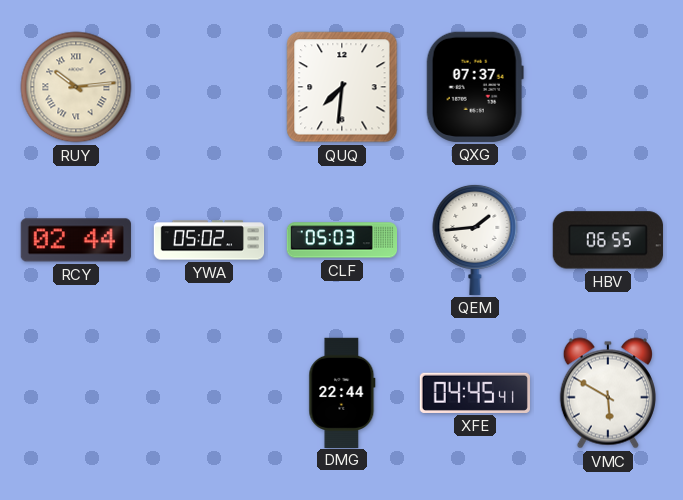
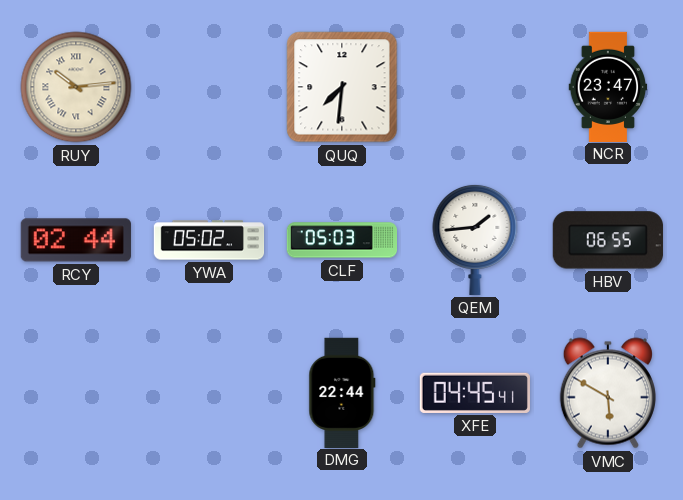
QXG: 07:37 -> none
NCR: none -> 23:47
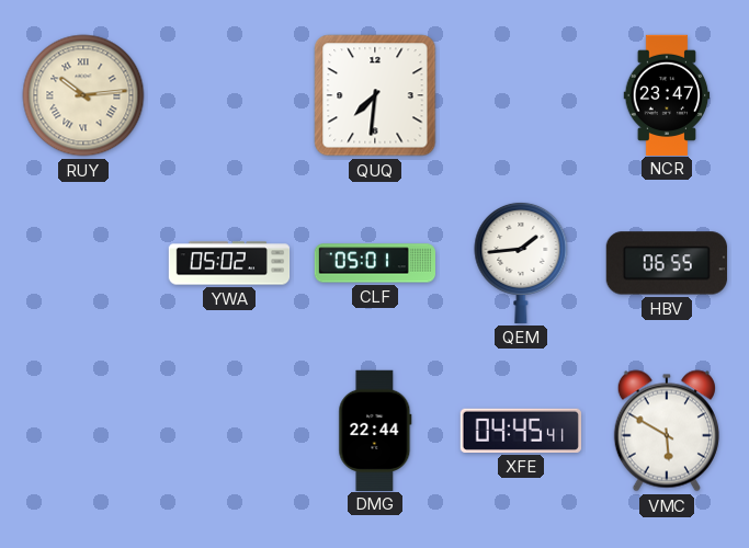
RCY: 02:44 -> none
CLF: 05:03 -> 05:01
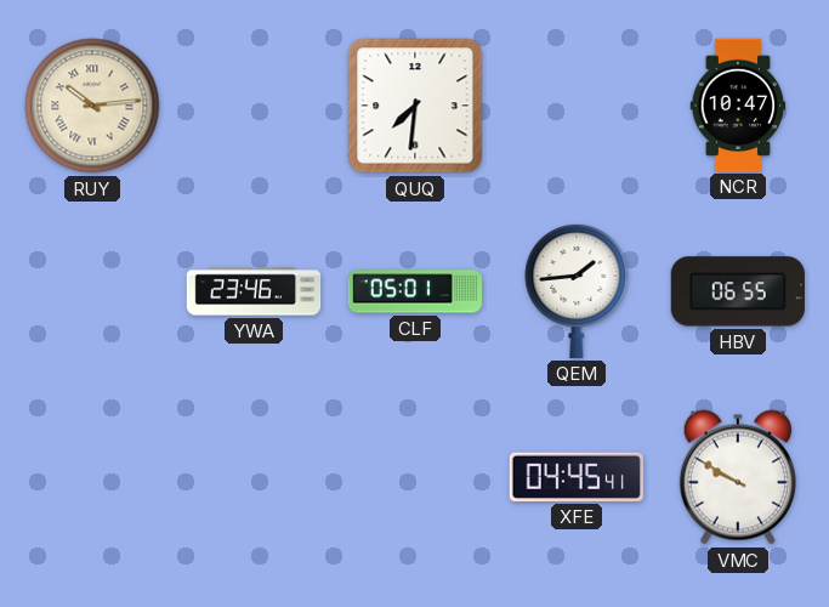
NCR: 23:47 -> 10:47
YWA: 05:02 -> 23:46
DMG: 22:44 -> none
VMC: 5:50 -> 9:50
